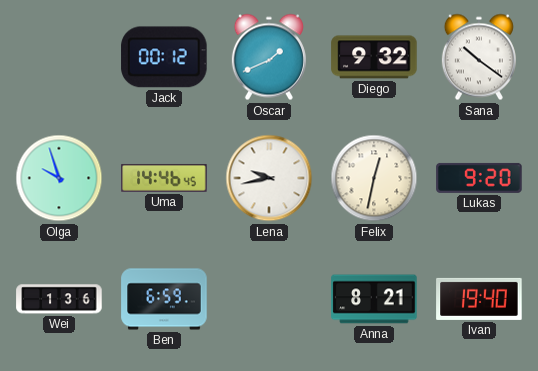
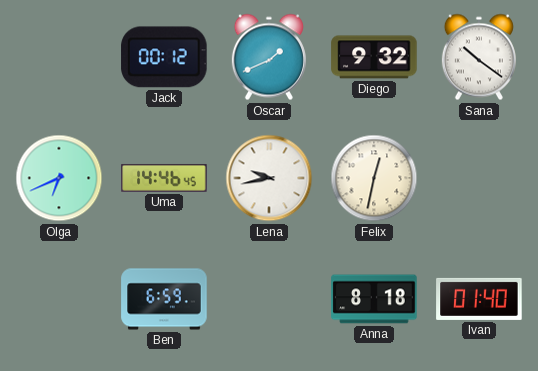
Olga: 9:57 -> 6:41
Lukas: 9:20 -> none
Wei: 1:36 -> none
Anna: 8:21 -> 8:18
Ivan: 19:40 -> 01:40
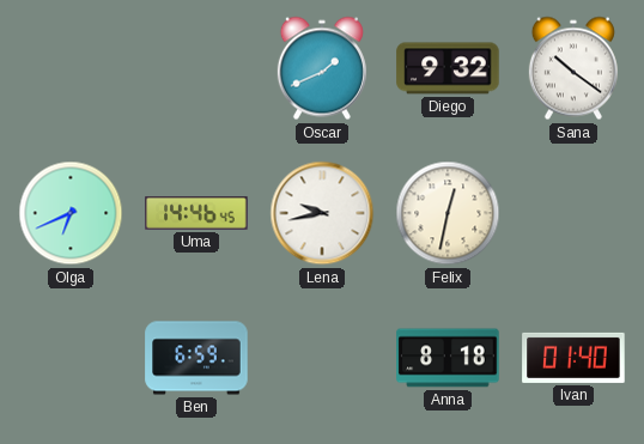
Jack: 00:12 -> none
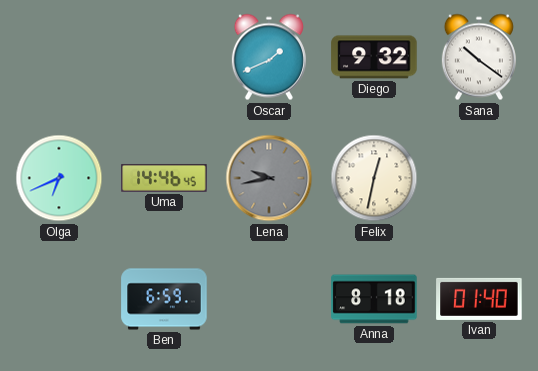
Lena dial: white -> grey
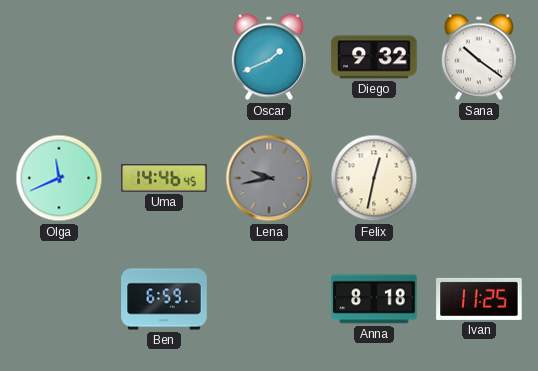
Olga: 6:41 -> 11:41
Ivan: 01:40 -> 11:25
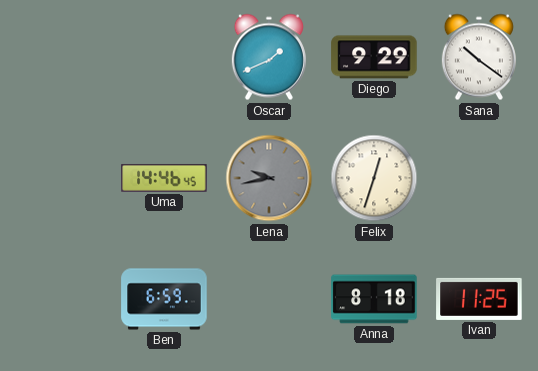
Diego: 9:32 -> 9:29
Olga: 11:41 -> none
Felix: 12:32 -> 12:33
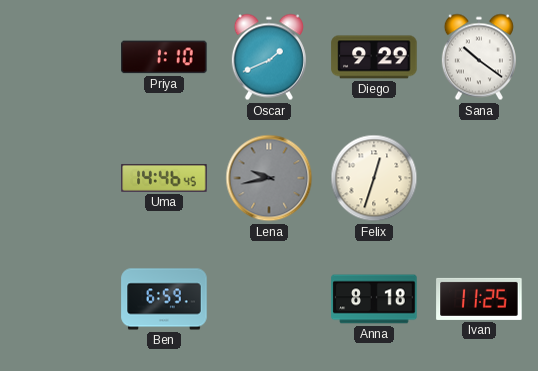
Priya: none -> 1:10
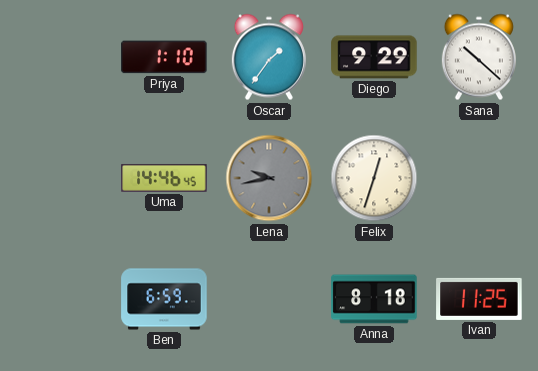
Oscar: 1:41 -> 1:36
Sana: 10:21 -> 10:22
